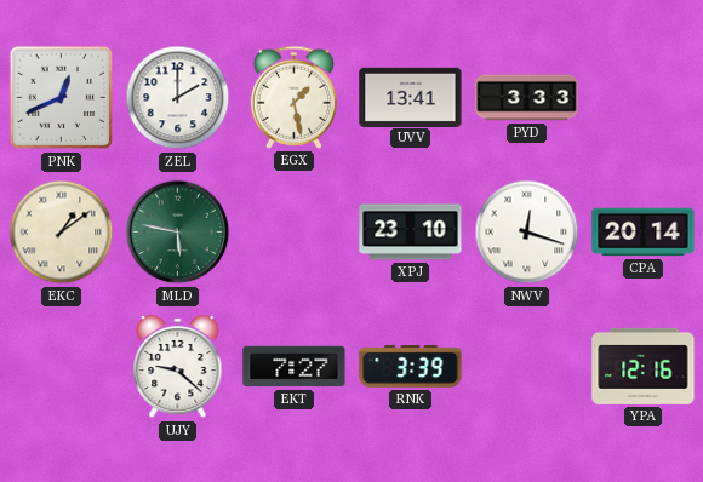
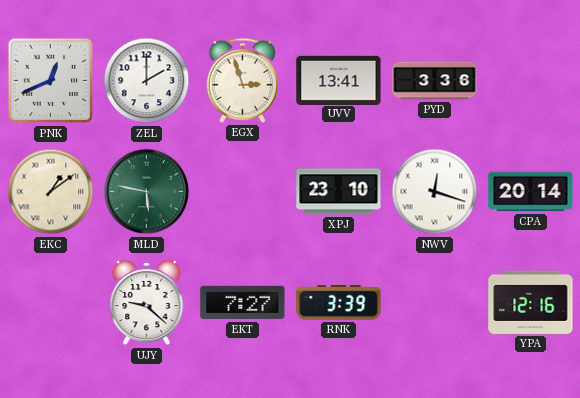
EGX: 1:28 -> 2:57
PYD: 3:33 -> 3:36
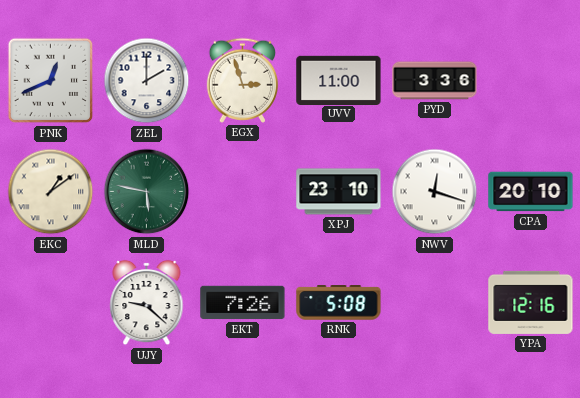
UVV: 13:41 -> 11:00
CPA: 20:14 -> 20:10
EKT: 7:27 -> 7:26
RNK: 3:39 -> 5:08
